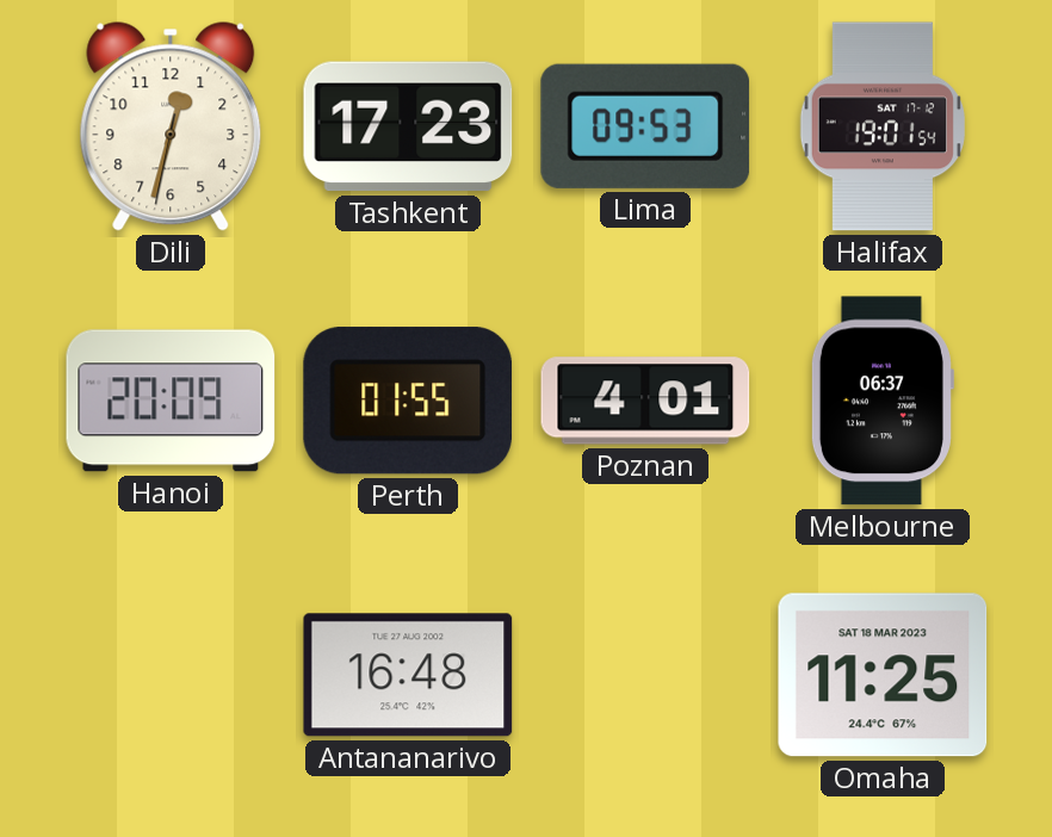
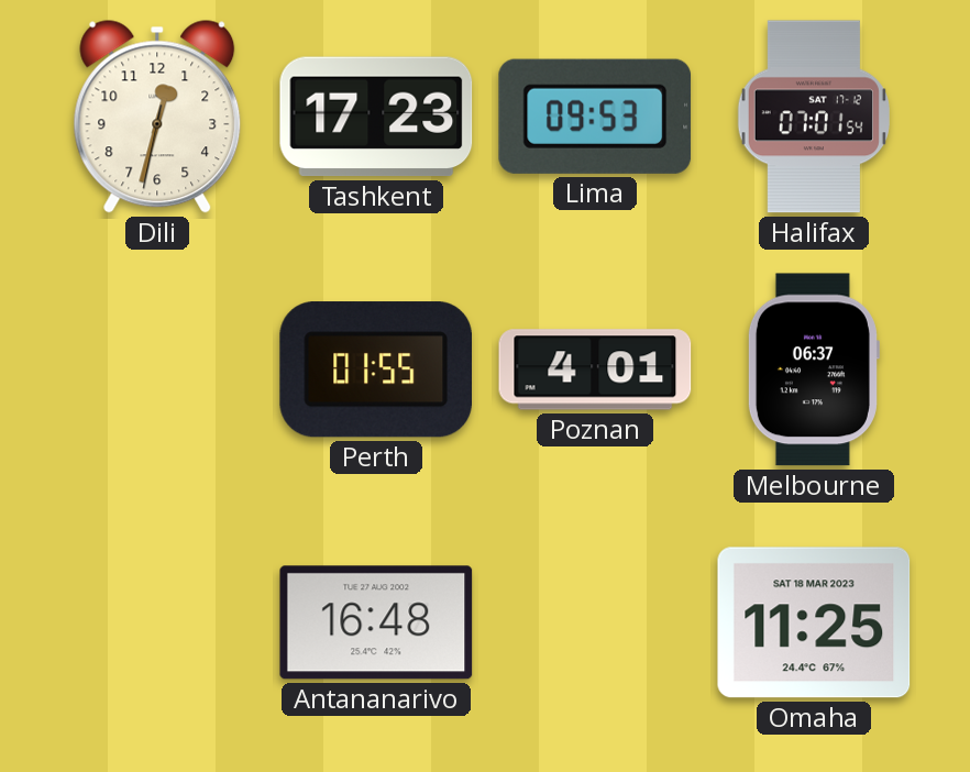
Halifax: 19:01 -> 07:01
Hanoi: 20:09 -> none
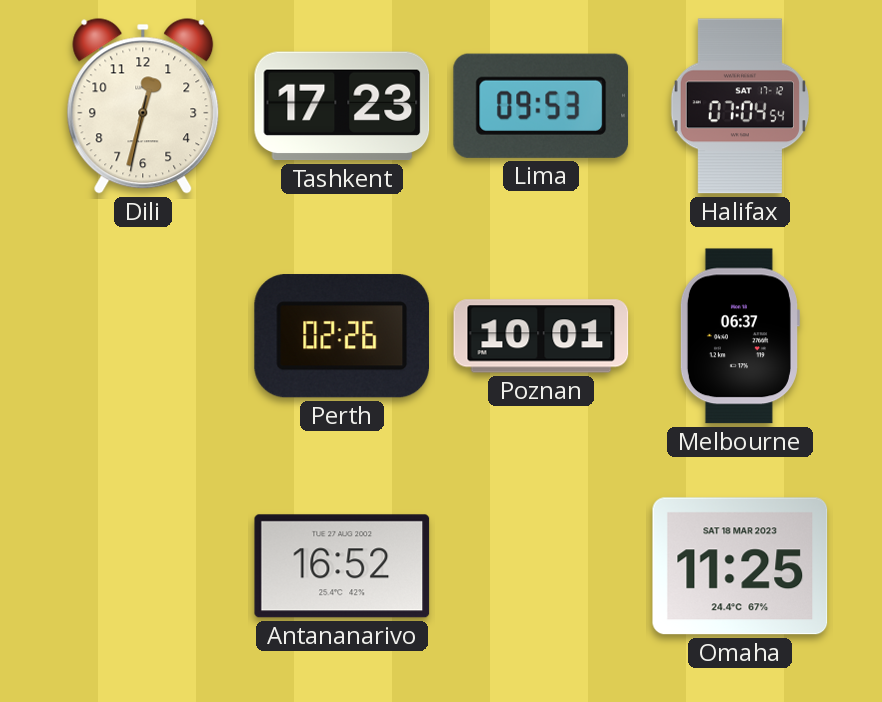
Halifax: 07:01 -> 07:04
Perth: 01:55 -> 02:26
Poznan: 4:01 -> 10:01
Antananarivo: 16:48 -> 16:52
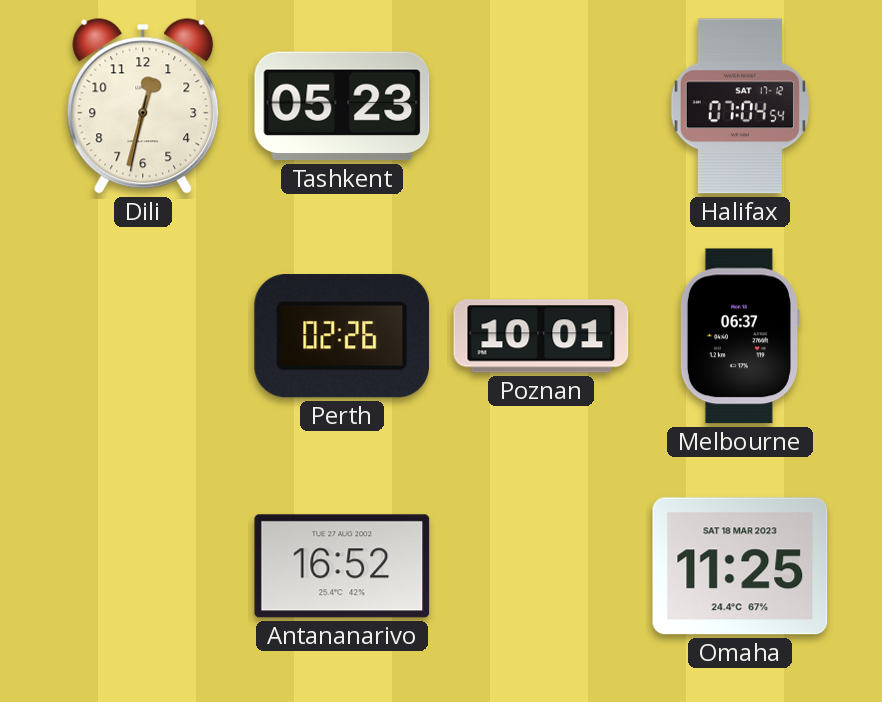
Tashkent: 17:23 -> 05:23
Lima: 09:53 -> none
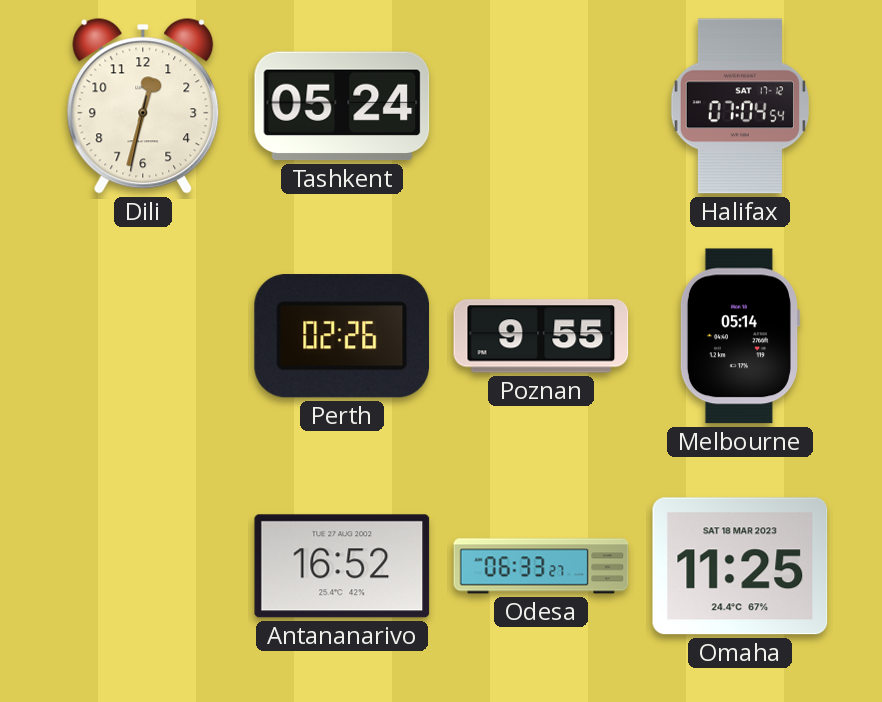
Tashkent: 05:23 -> 05:24
Poznan: 10:01 -> 9:55
Melbourne: 06:37 -> 05:14
Odesa: none -> 06:33
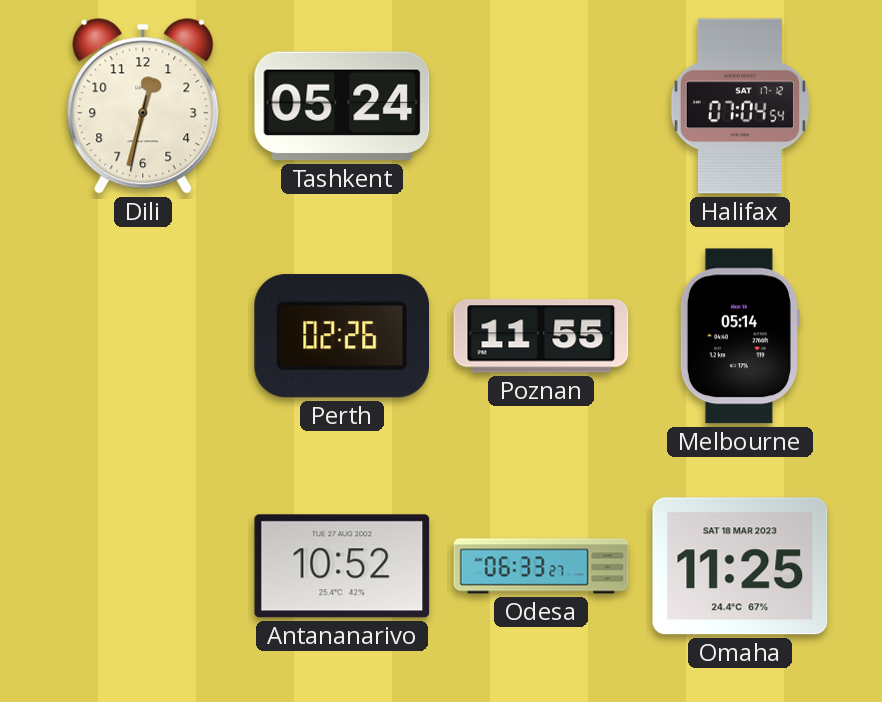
Poznan: 9:55 -> 11:55
Antananarivo: 16:52 -> 10:52
